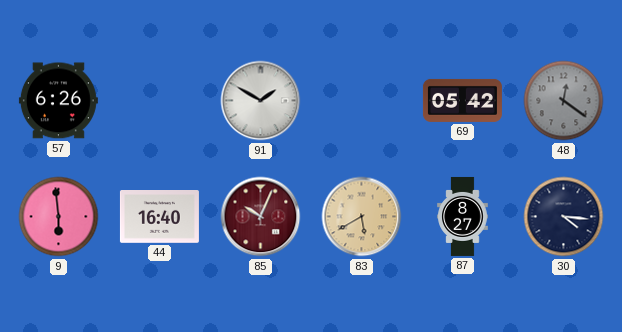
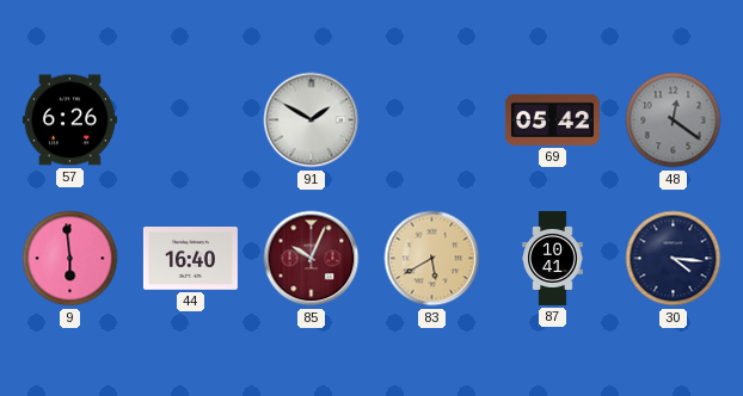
87: 8:27 -> 10:41
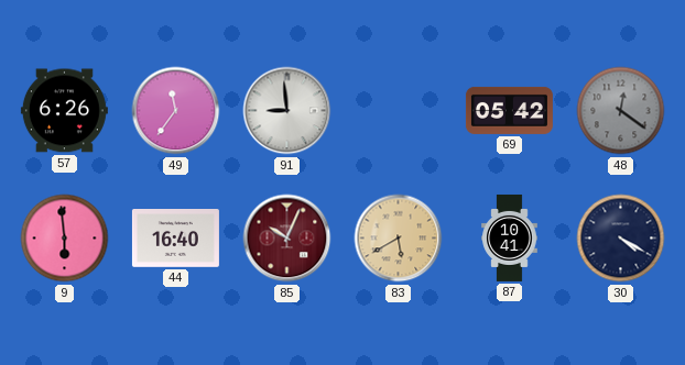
49: none -> 11:36
91: 1:50 -> 8:59
30: 4:16 -> 4:20
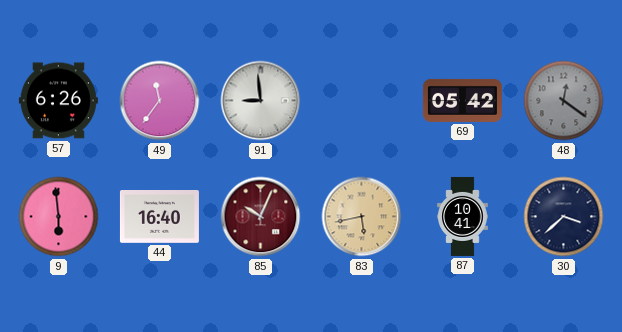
83: 5:40 -> 5:43
30: 4:20 -> 3:38
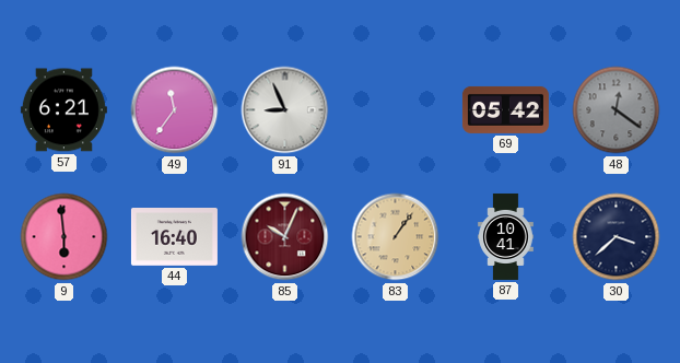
57: 6:26 -> 6:21
91: 8:59 -> 8:56
83: 5:43 -> 1:06
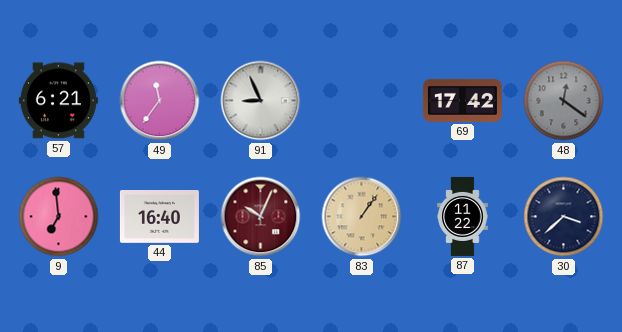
69: 05:42 -> 17:42
9: 5:59 -> 6:59
87: 10:41 -> 11:22
